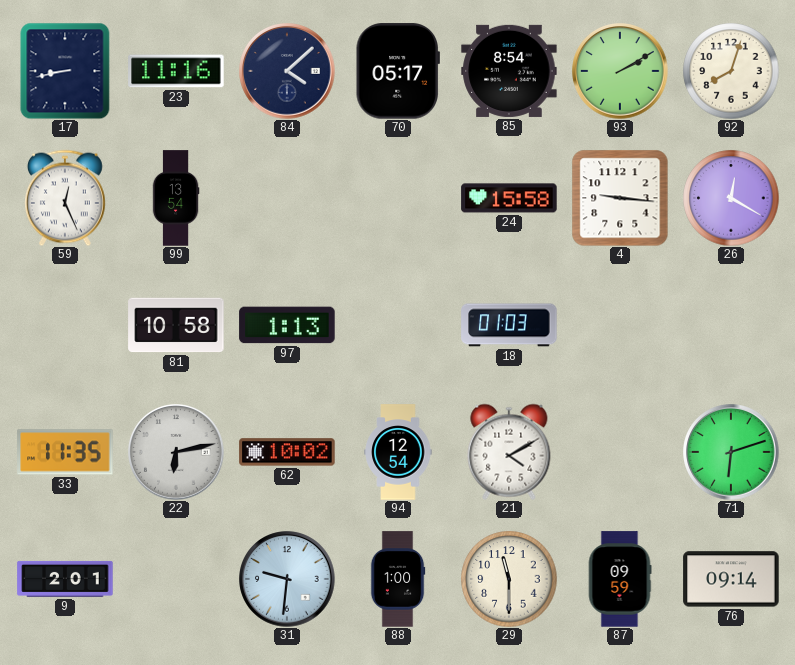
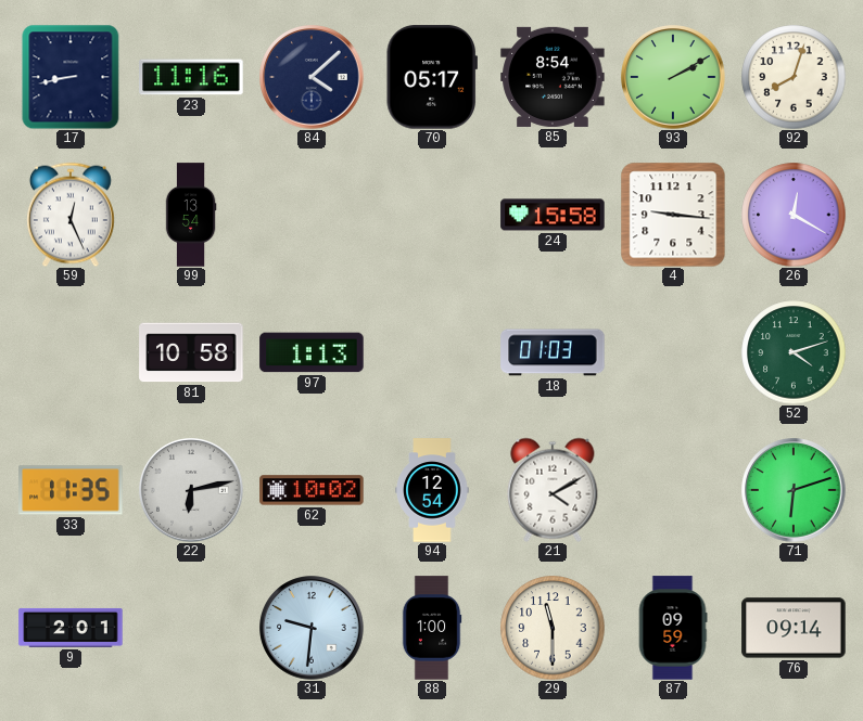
52: none -> 4:12
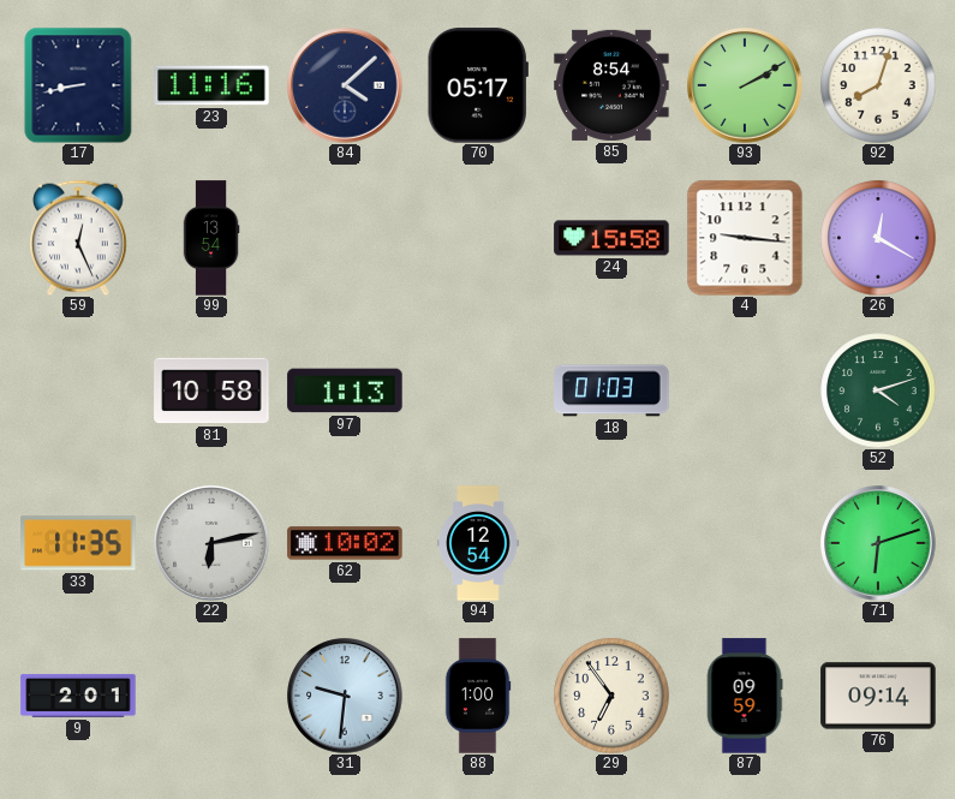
21: 4:10 -> none
29: 11:30 -> 6:54
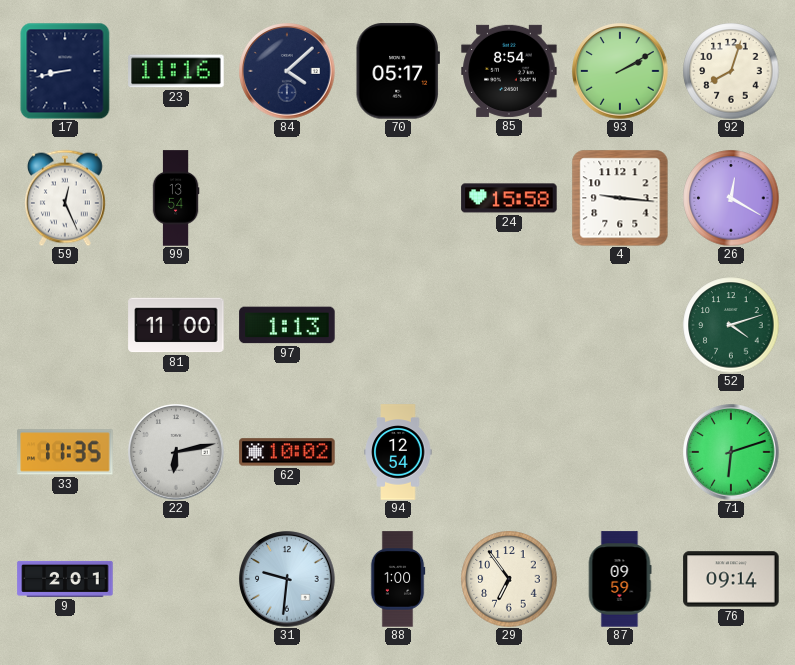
81: 10:58 -> 11:00
18: 01:03 -> none
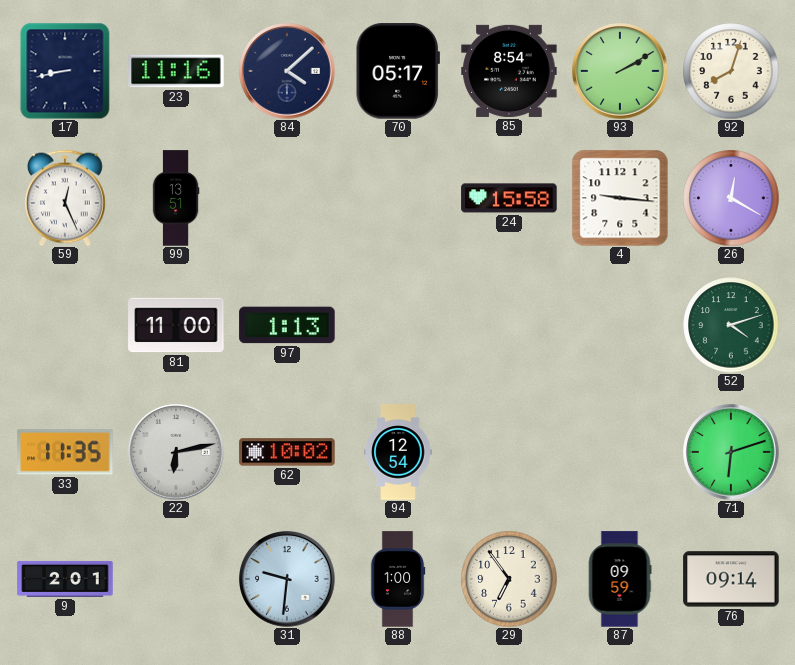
99: 13:54 -> 13:51
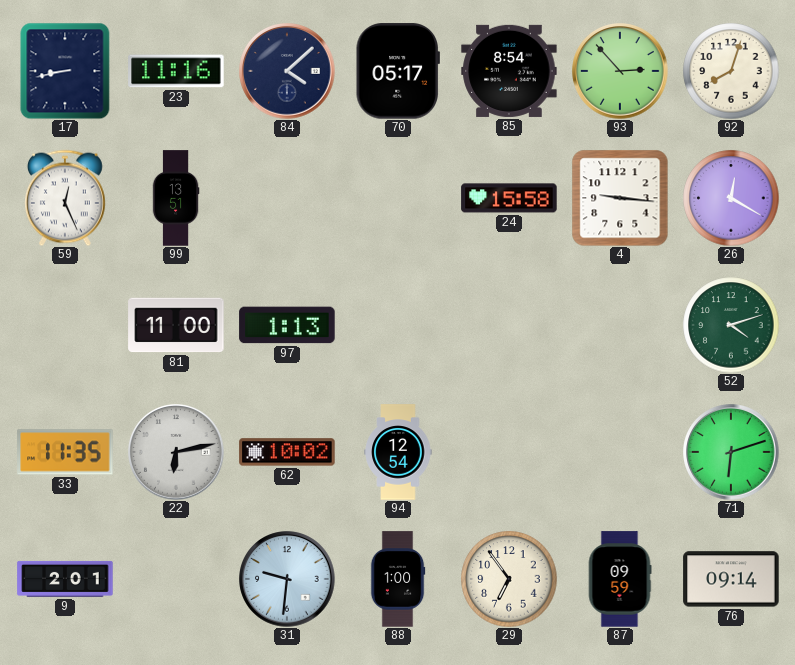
93: 2:10 -> 2:53
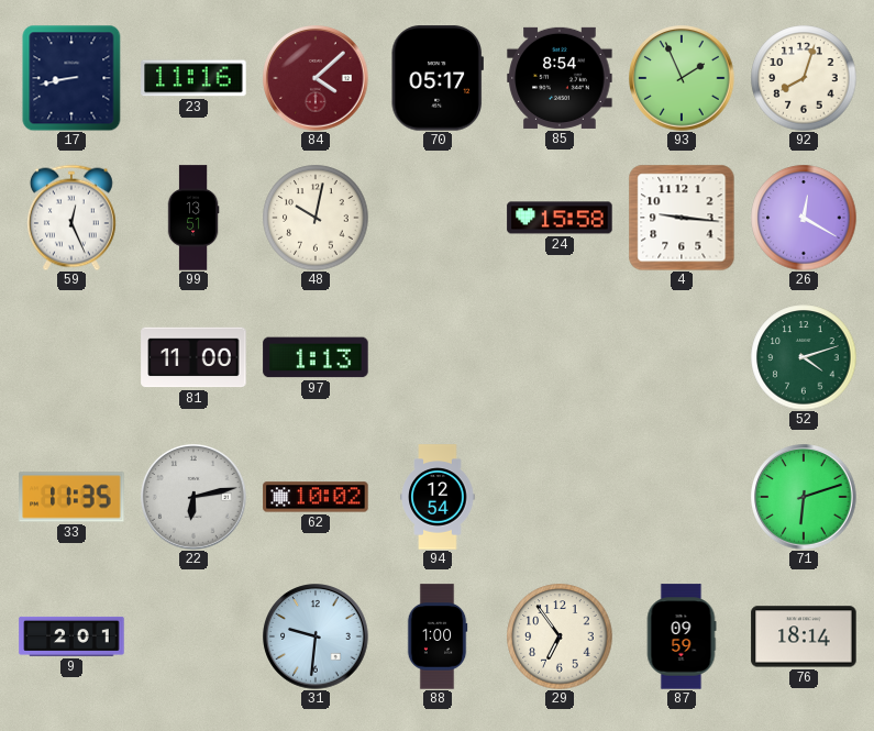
84 dial: navy -> burgundy
93: 2:53 -> 1:56
48: none -> 10:02
76: 09:14 -> 18:14
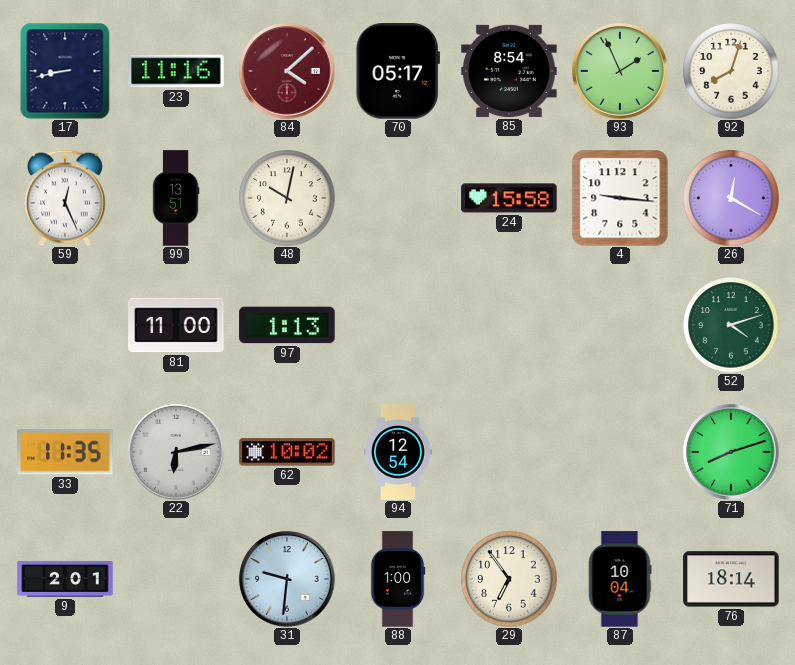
71: 6:12 -> 8:12
87: 09:59 -> 10:04
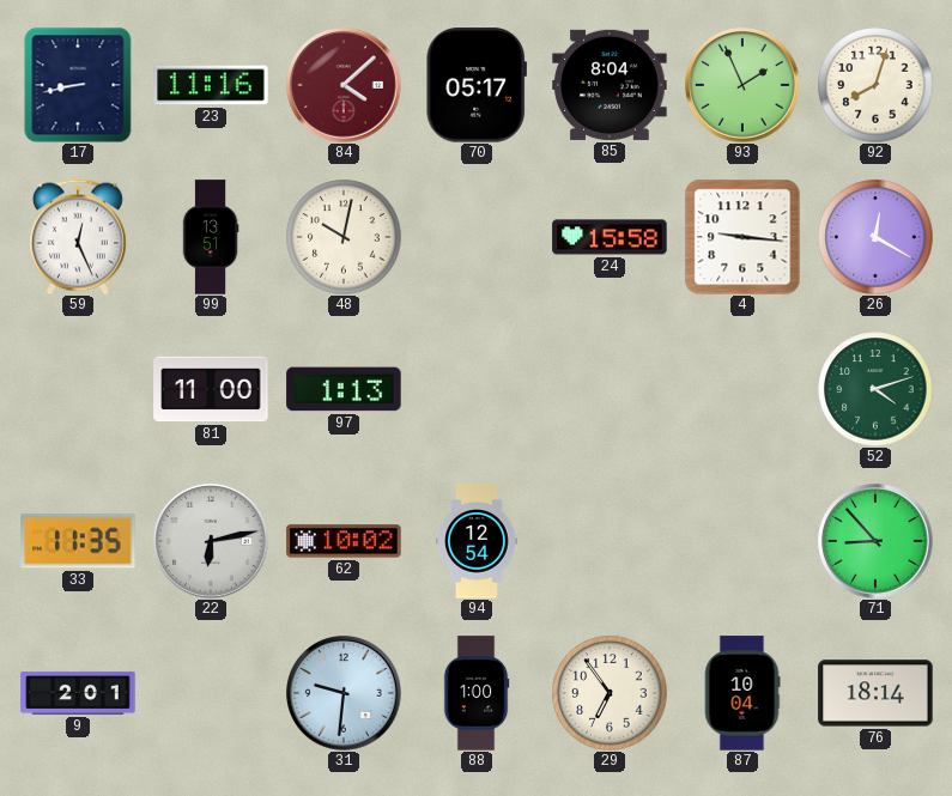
85: 8:54 -> 8:04
71: 8:12 -> 8:53
